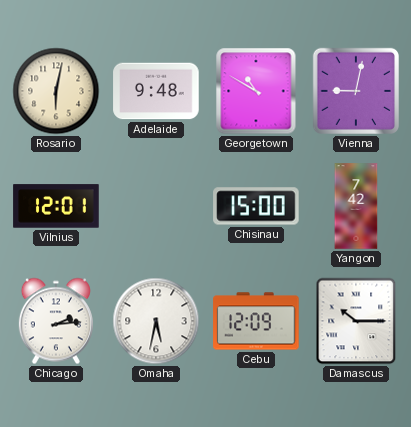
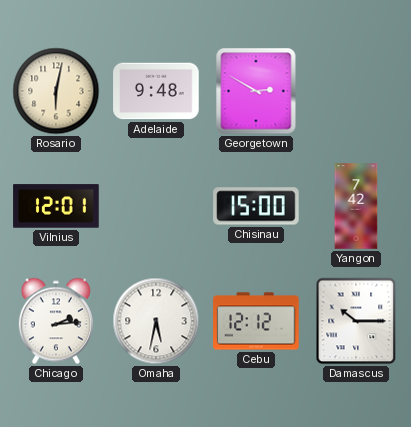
Georgetown: 10:50 -> 2:50
Vienna: 9:02 -> none
Cebu: 12:09 -> 12:12
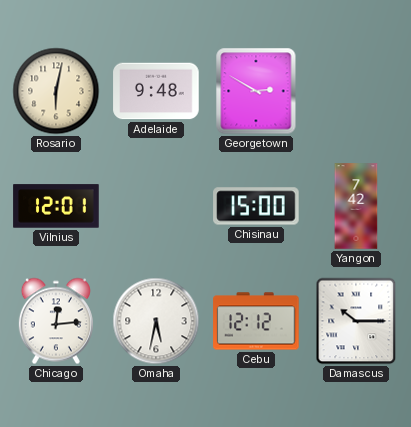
Chicago: 2:14 -> 12:14
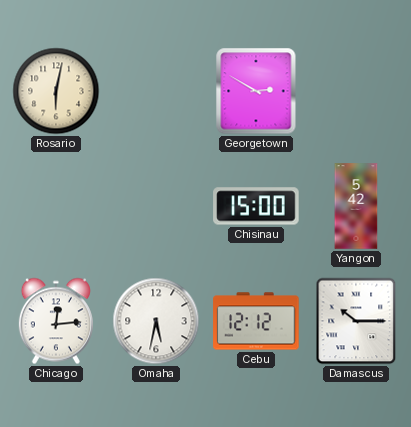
Adelaide: 9:48 -> none
Vilnius: 12:01 -> none
Yangon: 7:42 -> 5:42
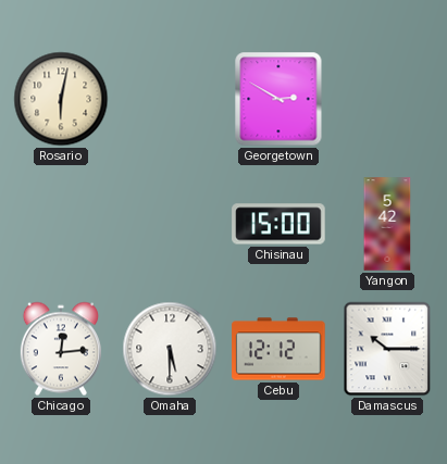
Omaha: 5:32 -> 5:30
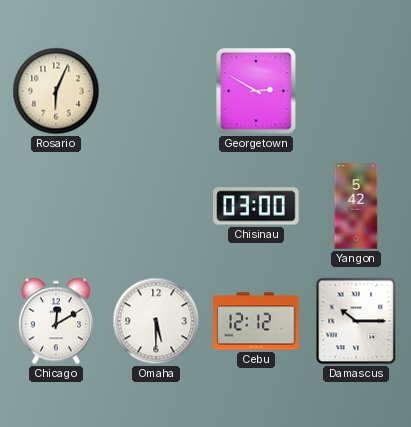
Rosario: 6:02 -> 6:04
Chisinau: 15:00 -> 03:00
Chicago: 12:14 -> 12:10
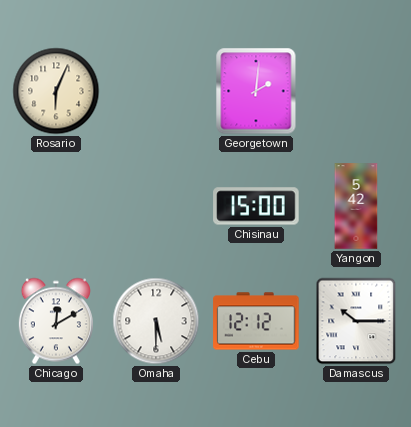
Georgetown: 2:50 -> 2:01
Chisinau: 03:00 -> 15:00
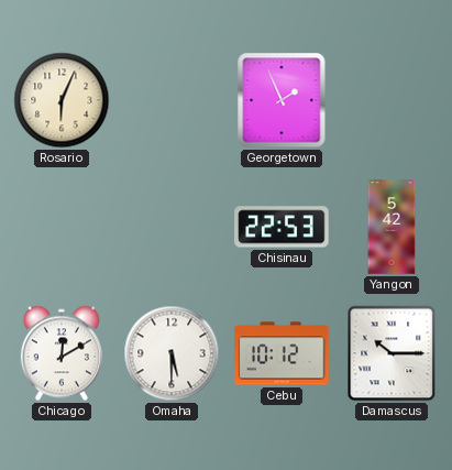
Georgetown: 2:01 -> 1:56
Chisinau: 15:00 -> 22:53
Cebu: 12:12 -> 10:12
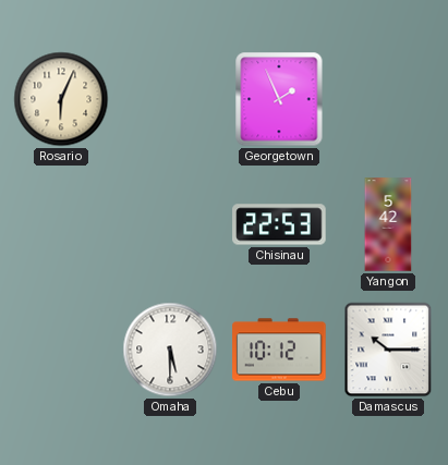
Chicago: 12:10 -> none
